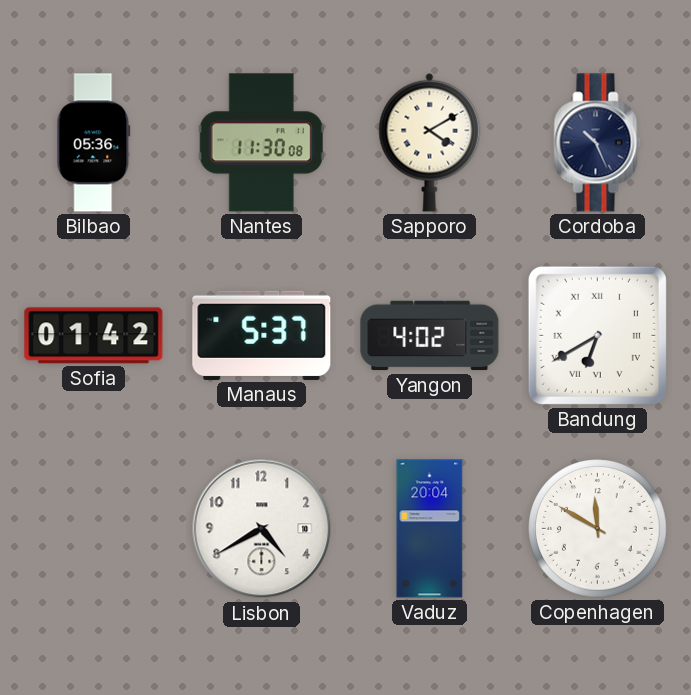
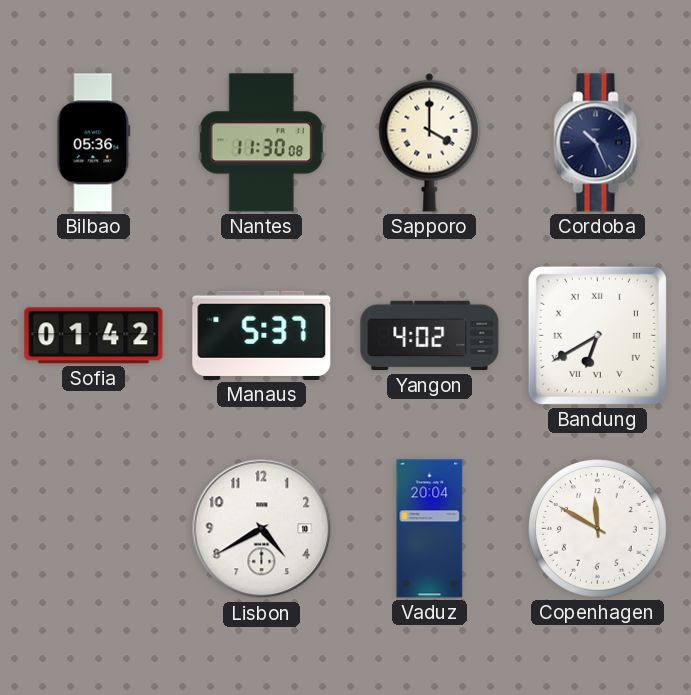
Sapporo: 4:10 -> 4:00
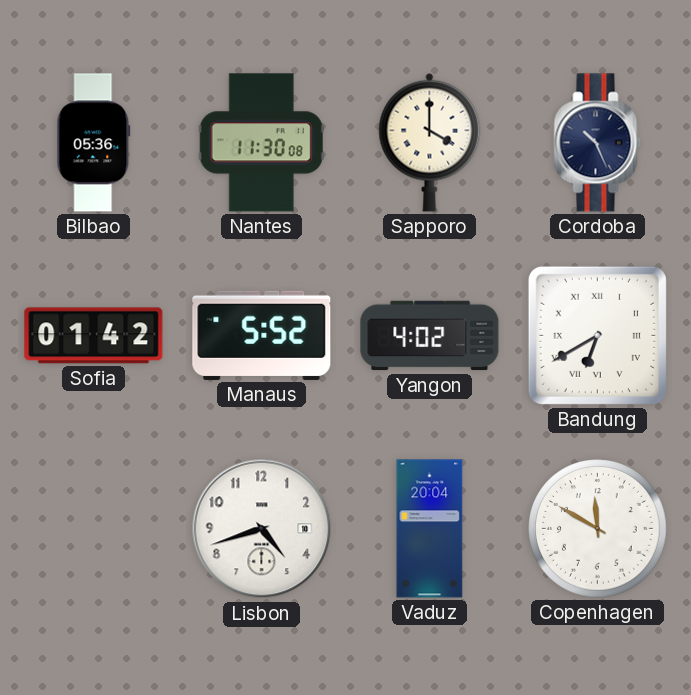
Manaus: 5:37 -> 5:52
Lisbon: 4:40 -> 4:42
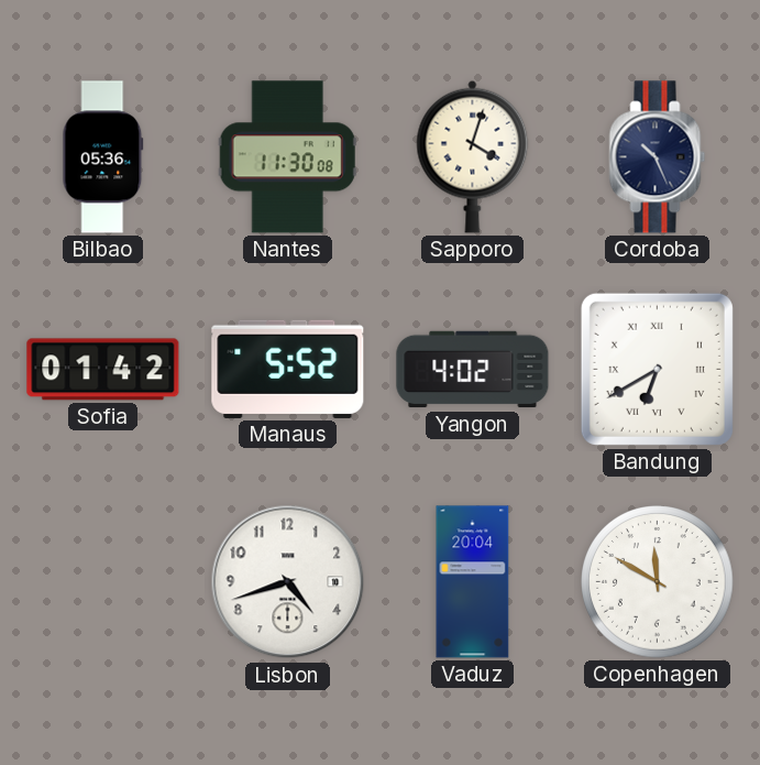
Sapporo: 4:00 -> 4:03
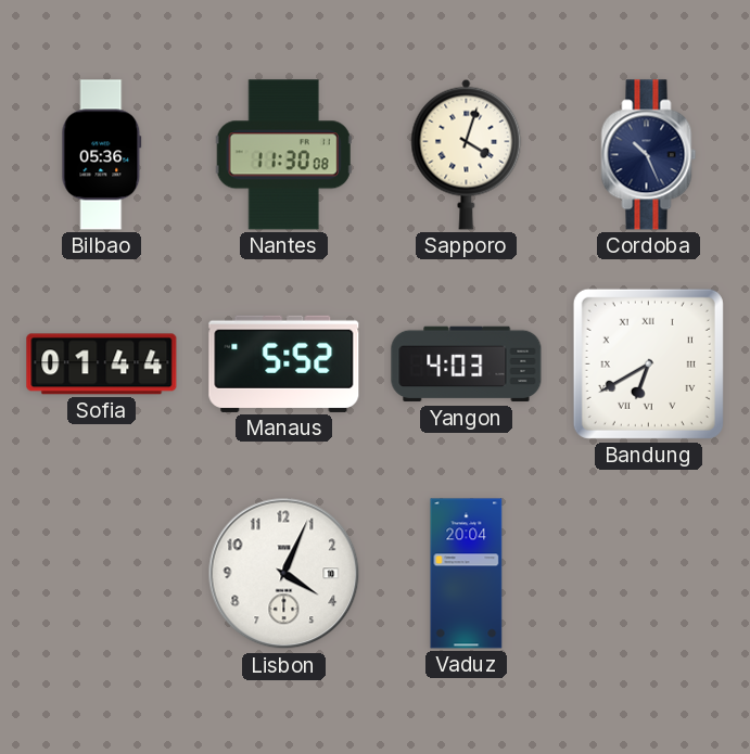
Sofia: 01:42 -> 01:44
Yangon: 4:02 -> 4:03
Lisbon: 4:42 -> 4:04
Copenhagen: 11:50 -> none
